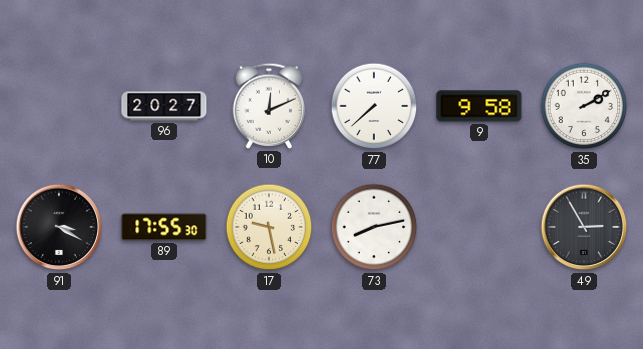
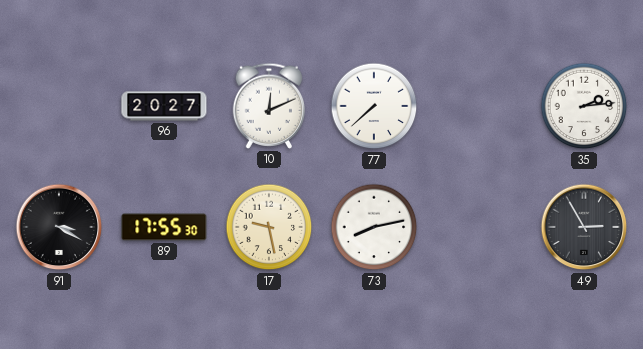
9: 9:58 -> none
35: 2:10 -> 2:14
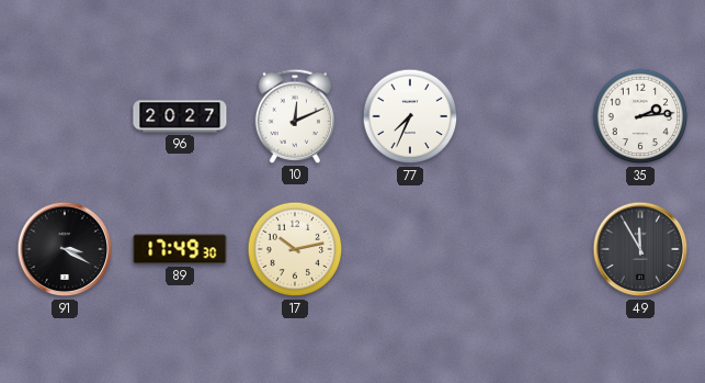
77: 7:38 -> 7:34
89: 17:55 -> 17:49
17: 9:28 -> 10:13
73: 8:13 -> none
49: 2:55 -> 11:55
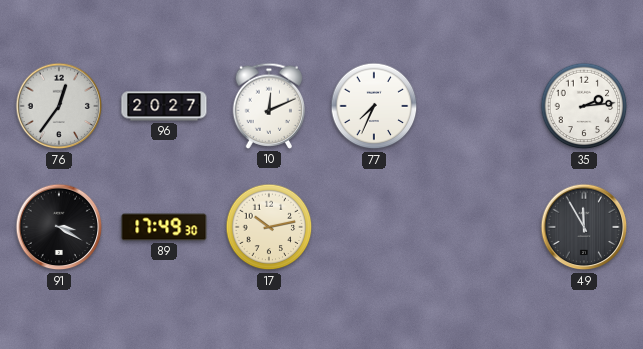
76: none -> 12:36
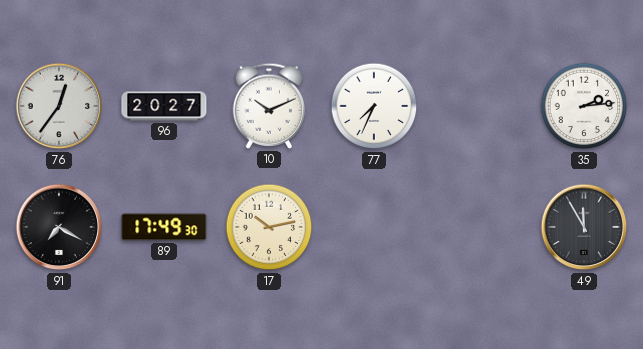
10: 12:11 -> 10:11
91: 3:20 -> 7:20
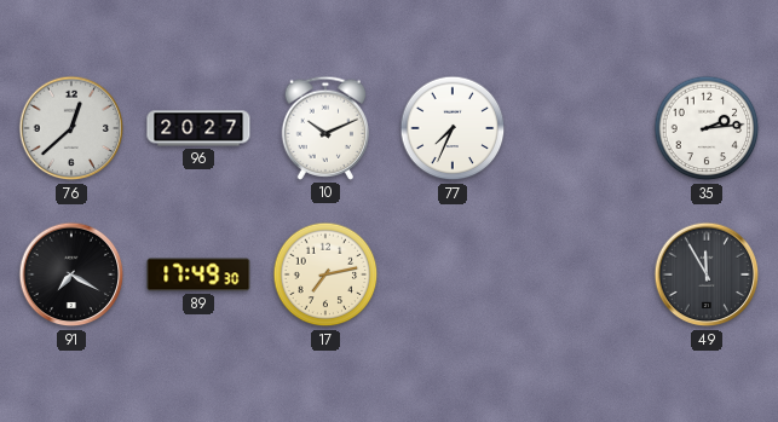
76: 12:36 -> 12:38
17: 10:13 -> 7:13
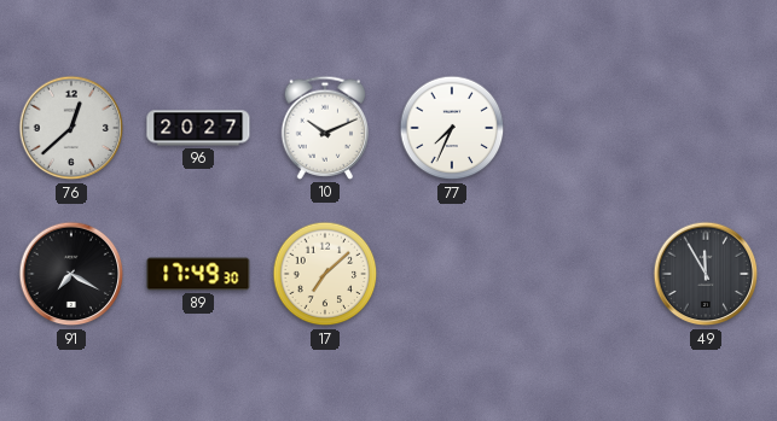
35: 2:14 -> none
17: 7:13 -> 7:08
